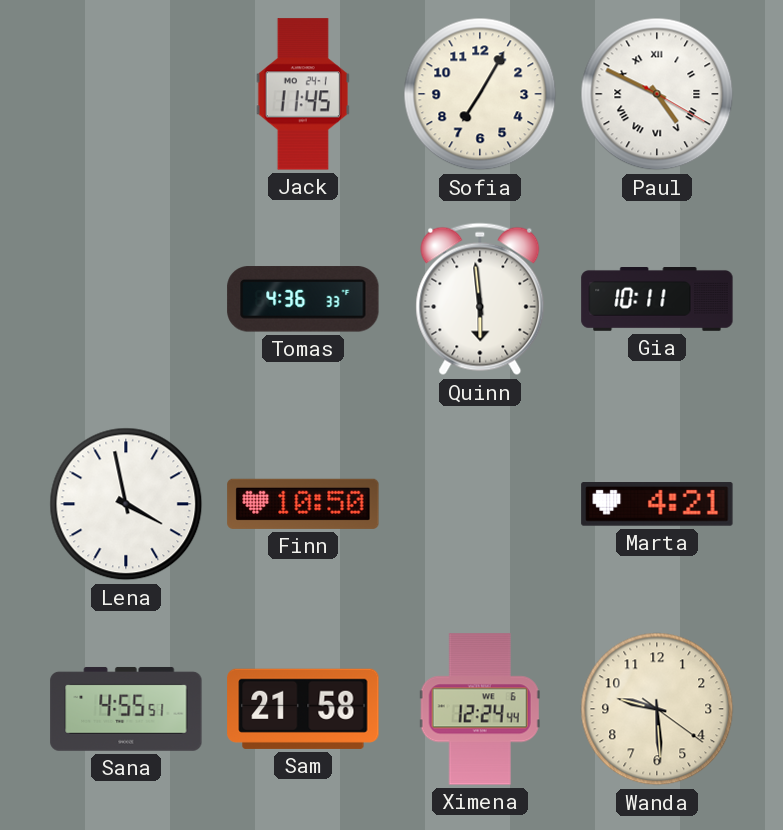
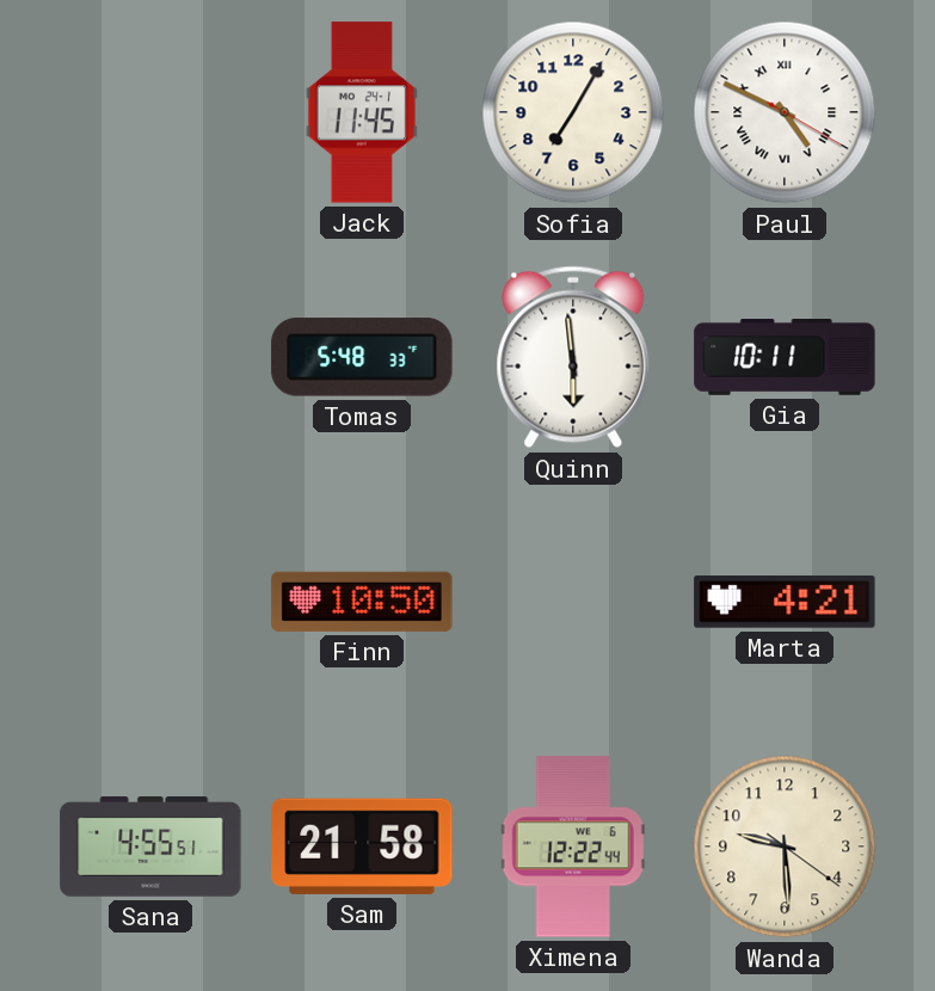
Tomas: 4:36 -> 5:48
Lena: 3:58 -> none
Ximena: 12:24 -> 12:22
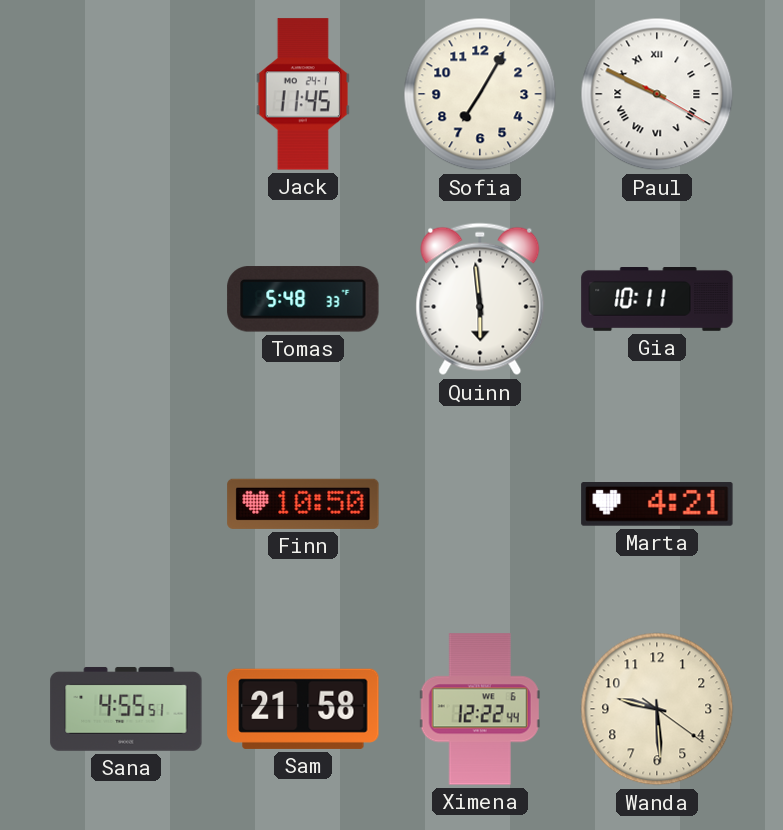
Paul: 4:49 -> 9:49
